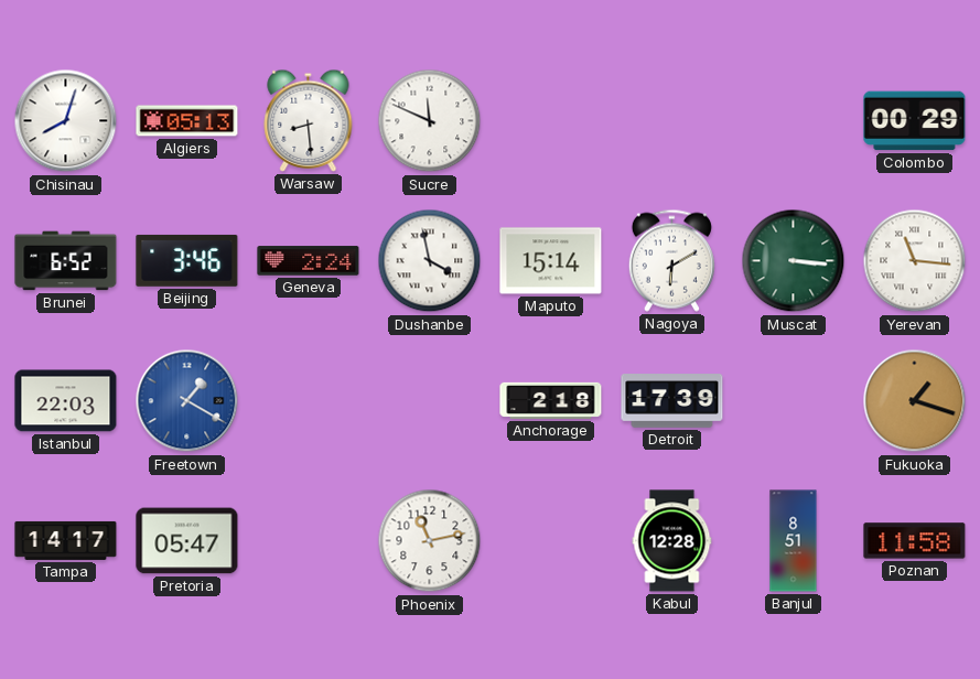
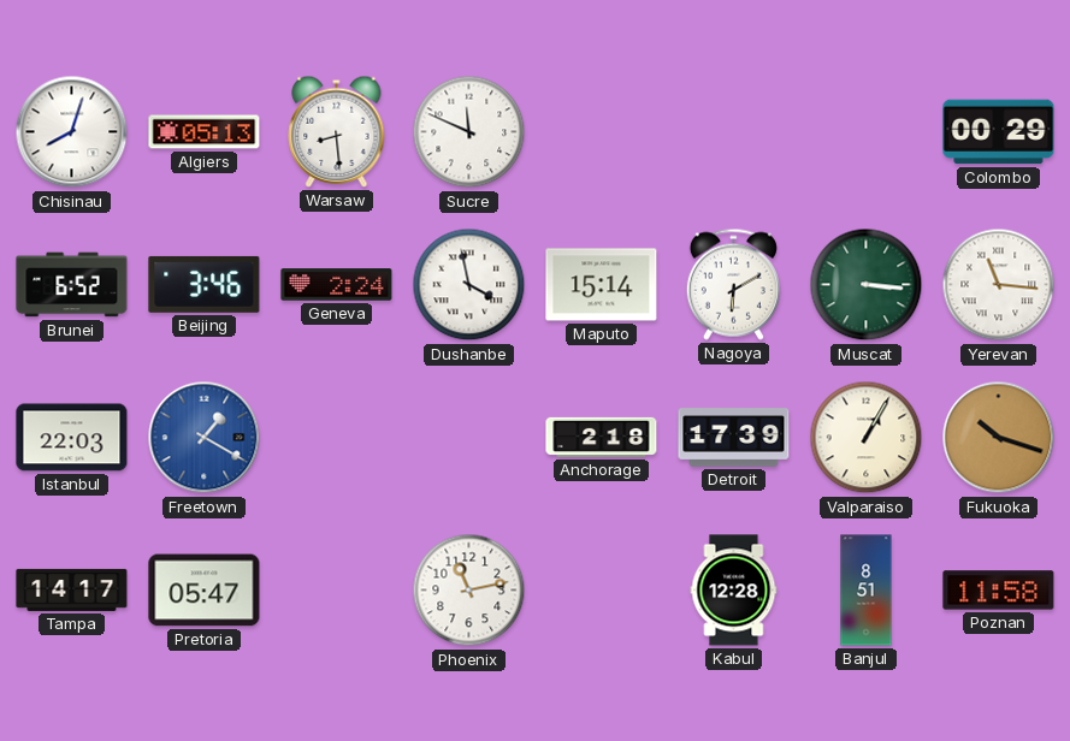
Valparaiso: none -> 1:05
Fukuoka: 1:18 -> 10:18
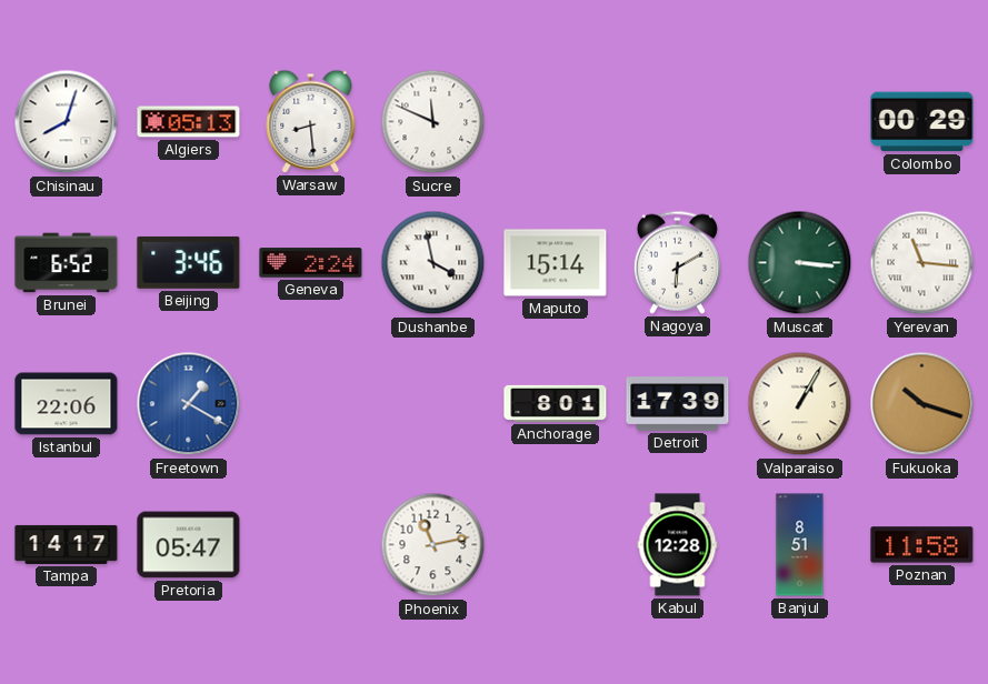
Istanbul: 22:03 -> 22:06
Anchorage: 2:18 -> 8:01
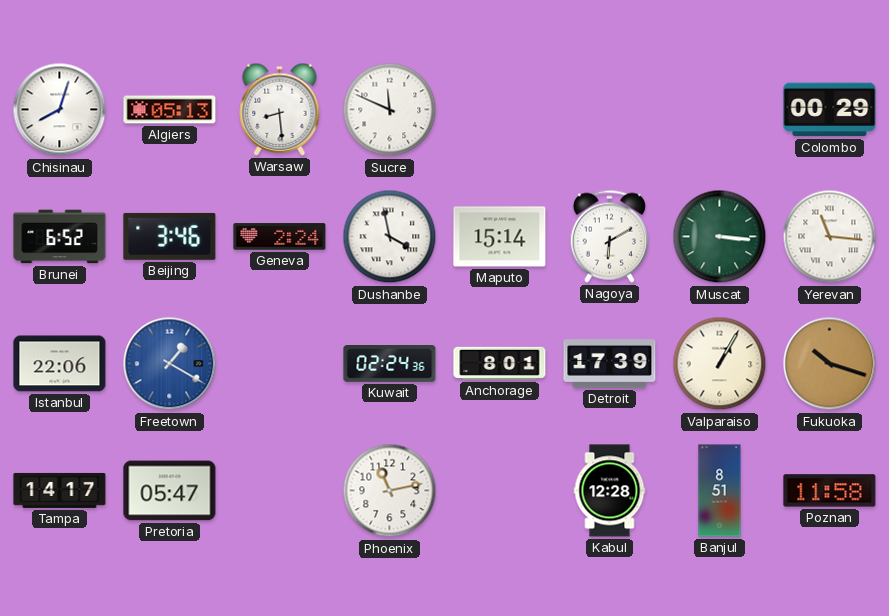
Kuwait: none -> 02:24
